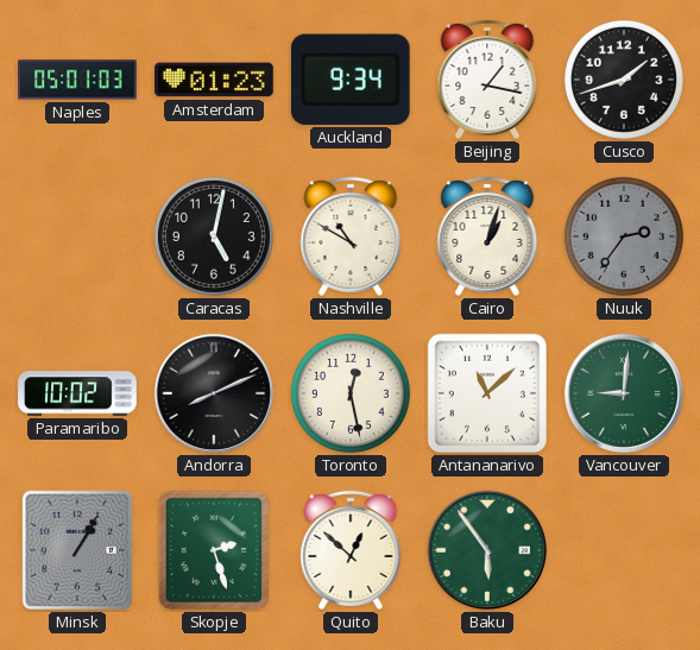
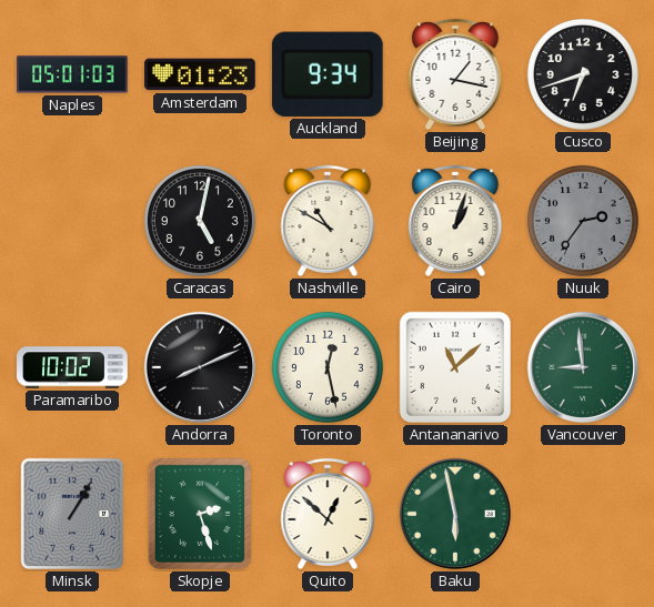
Cusco: 1:42 -> 6:42
Vancouver: 9:01 -> 8:59
Baku: 5:54 -> 5:58
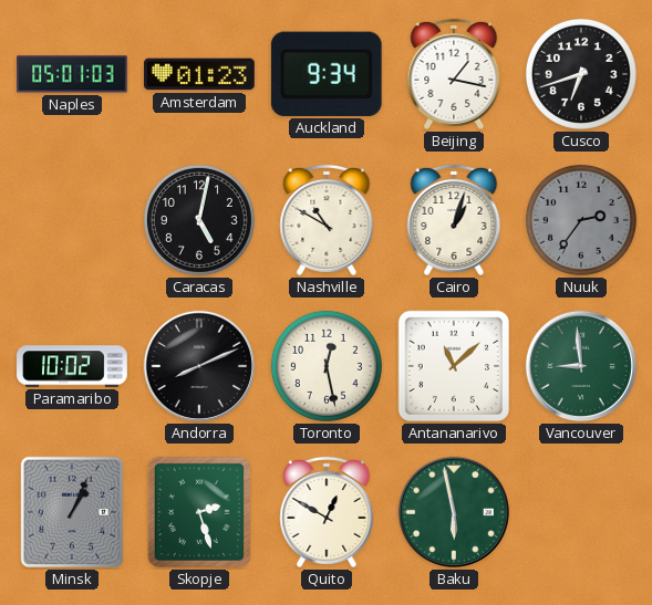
Minsk: 1:05 -> 1:04
Quito: 12:52 -> 12:50
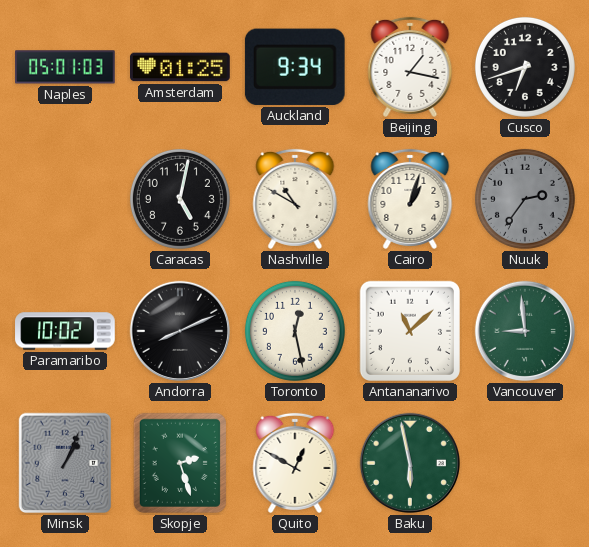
Amsterdam: 01:23 -> 01:25
